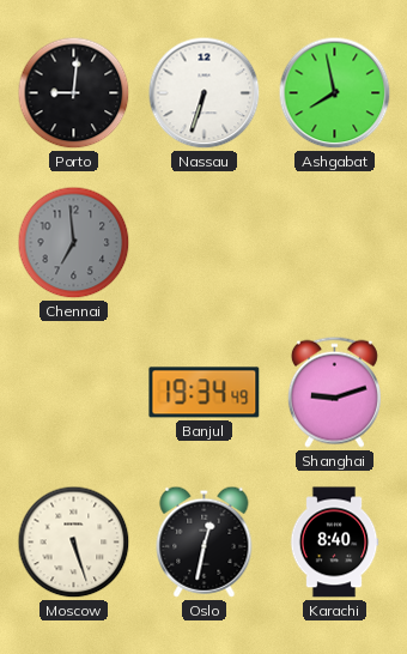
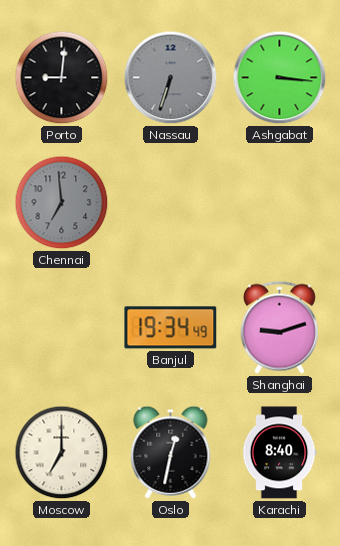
Nassau dial: white -> grey
Ashgabat: 7:58 -> 3:16
Moscow: 5:27 -> 7:00
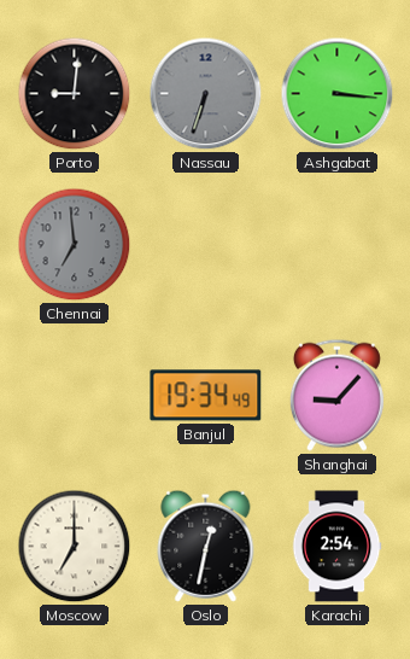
Shanghai: 9:12 -> 9:07
Karachi: 8:40 -> 2:54
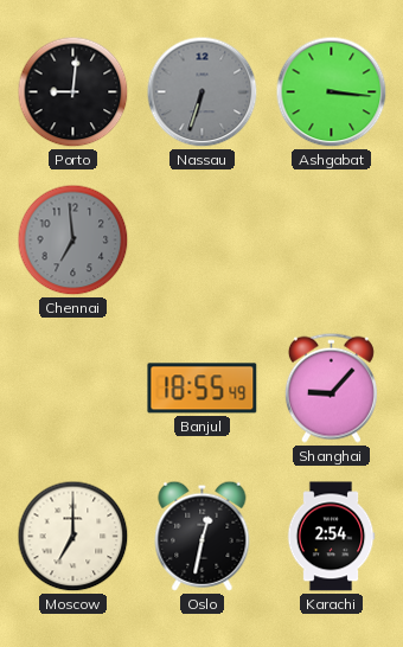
Banjul: 19:34 -> 18:55
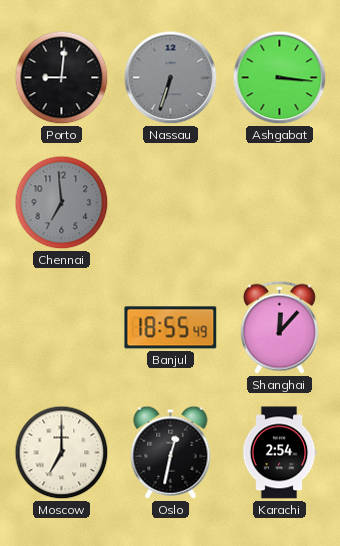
Shanghai: 9:07 -> 12:07
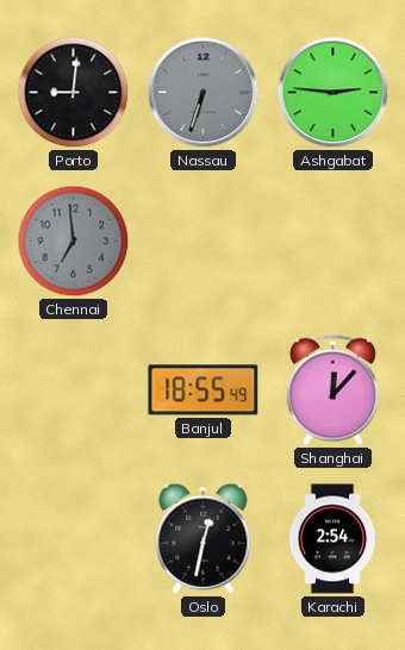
Ashgabat: 3:16 -> 2:46
Moscow: 7:00 -> none
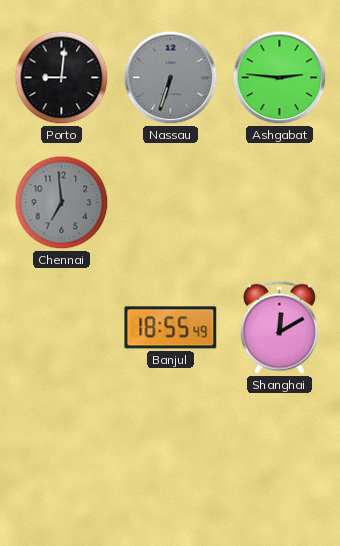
Shanghai: 12:07 -> 12:10
Oslo: 12:32 -> none
Karachi: 2:54 -> none
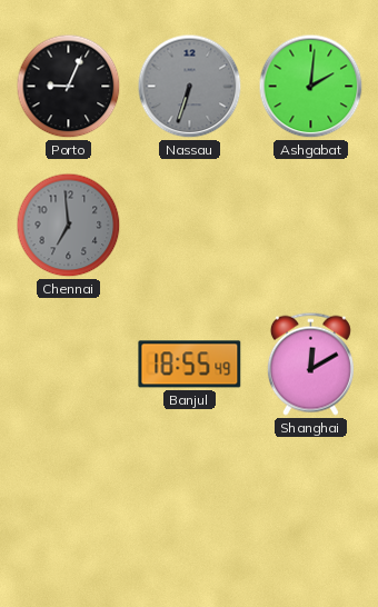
Porto: 9:01 -> 9:04
Ashgabat: 2:46 -> 2:01
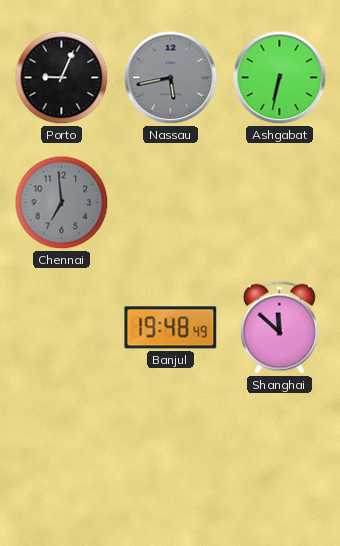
Nassau: 6:33 -> 5:43
Ashgabat: 2:01 -> 6:32
Banjul: 18:55 -> 19:48
Shanghai: 12:10 -> 11:52
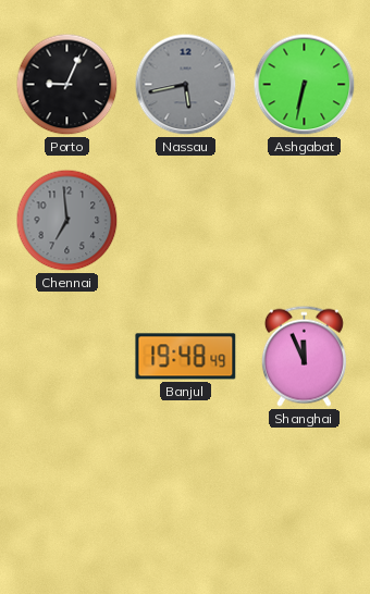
Shanghai: 11:52 -> 11:56
